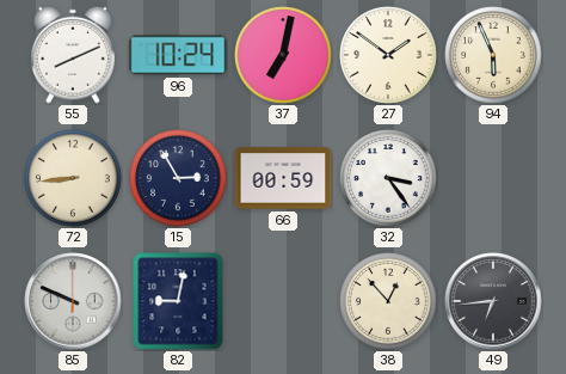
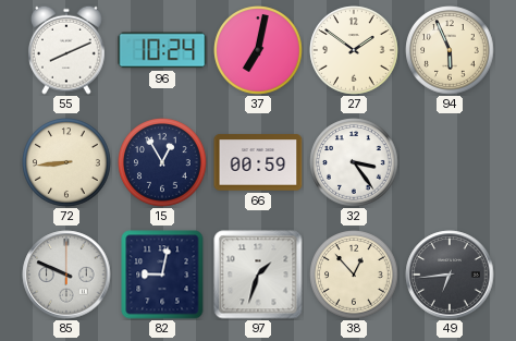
15: 2:55 -> 12:55
97: none -> 1:33
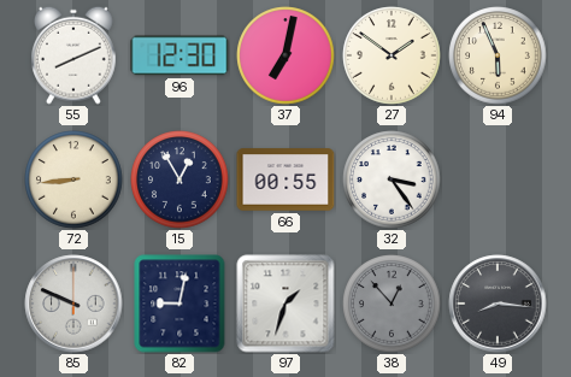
96: 10:24 -> 12:30
66: 00:59 -> 00:55
38 dial: cream -> grey
49: 6:44 -> 8:16
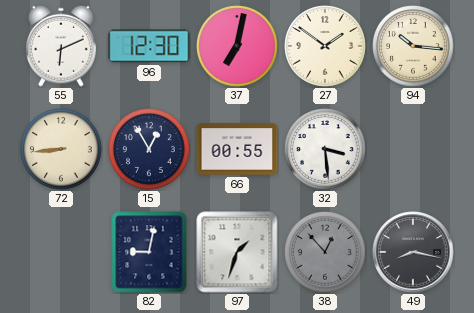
55: 8:11 -> 6:11
94: 5:56 -> 10:16
32: 3:24 -> 3:29
85: 9:49 -> none
49: 8:16 -> 8:17
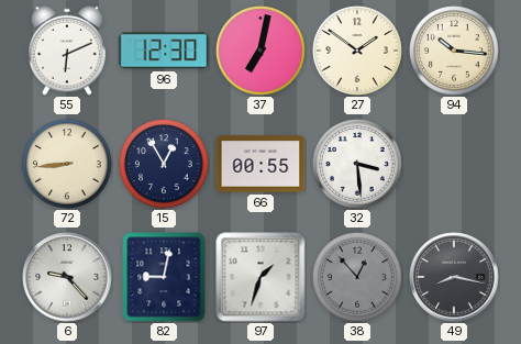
6: none -> 9:23
